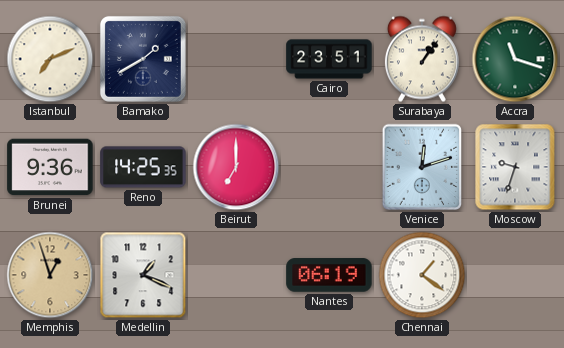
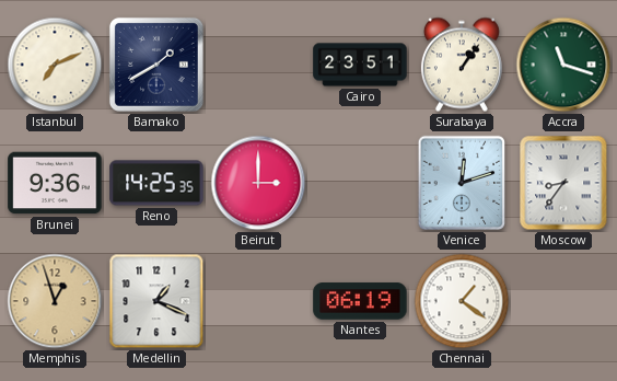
Beirut: 7:00 -> 3:00
Moscow: 9:33 -> 8:36
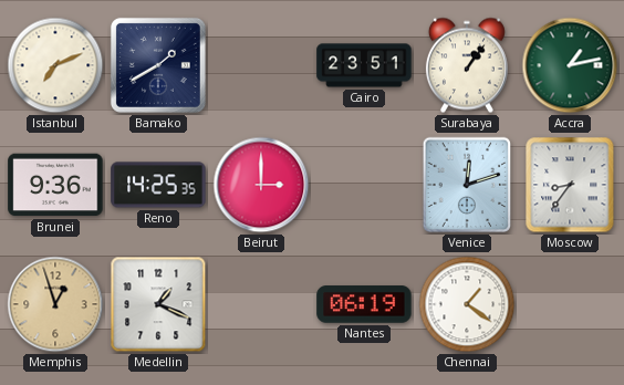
Accra: 11:18 -> 1:13
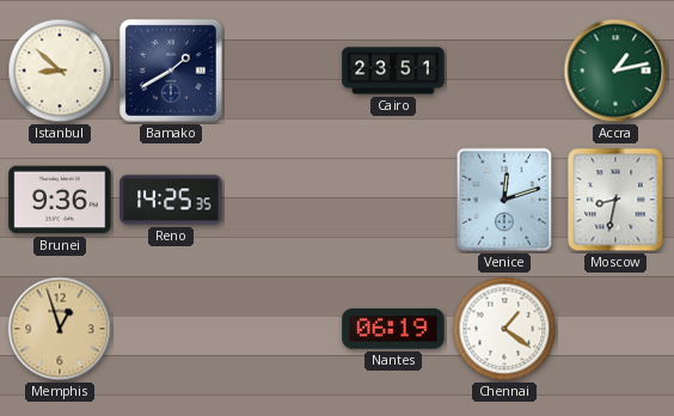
Istanbul: 7:11 -> 8:52
Surabaya: 1:06 -> none
Beirut: 3:00 -> none
Moscow: 8:36 -> 8:32
Medellin: 1:19 -> none
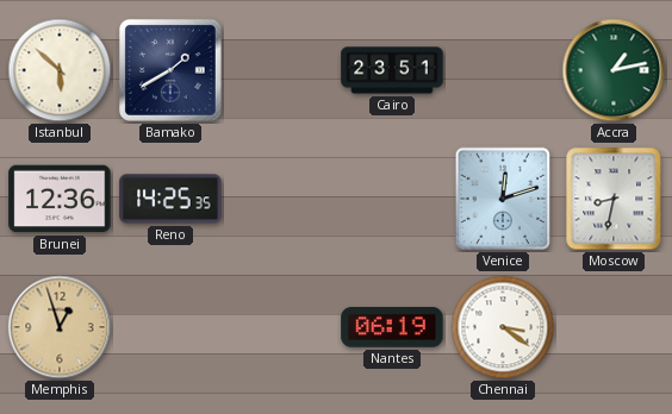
Istanbul: 8:52 -> 5:52
Brunei: 9:36 -> 12:36
Chennai: 1:21 -> 3:21
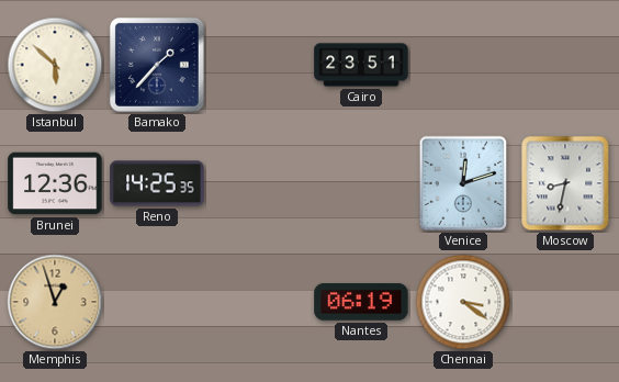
Bamako: 1:40 -> 1:37
Accra: 1:13 -> none
